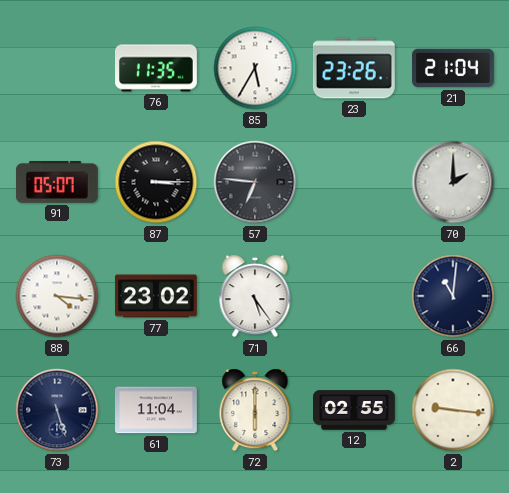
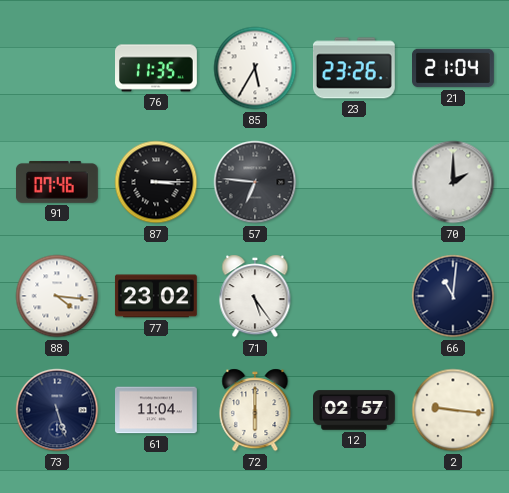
91: 05:07 -> 07:46
12: 02:55 -> 02:57
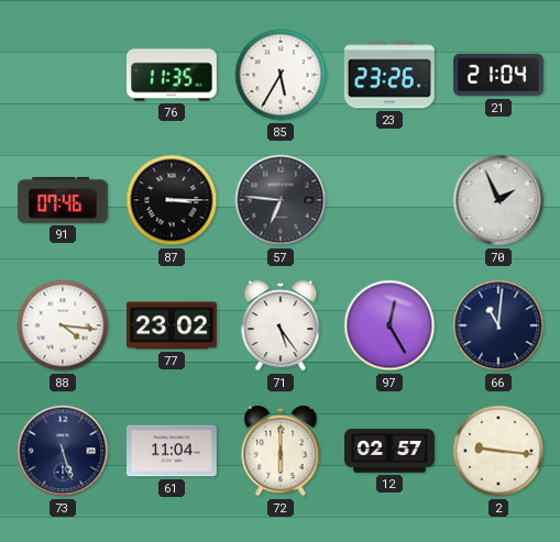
70: 2:00 -> 1:56
97: none -> 12:25
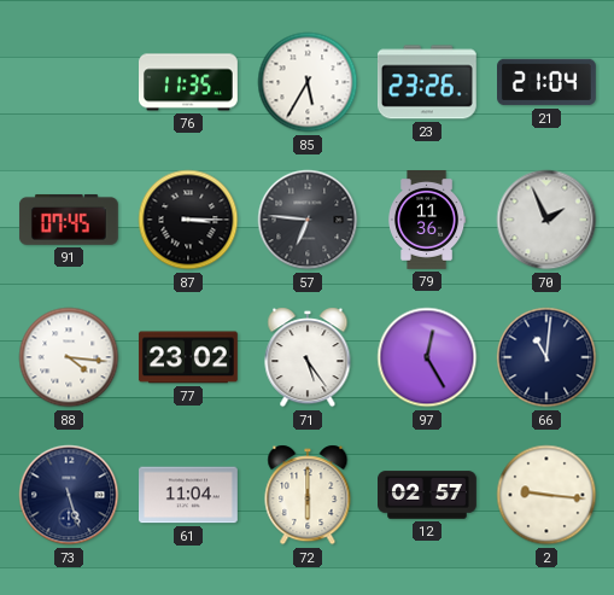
91: 07:46 -> 07:45
79: none -> 11:36
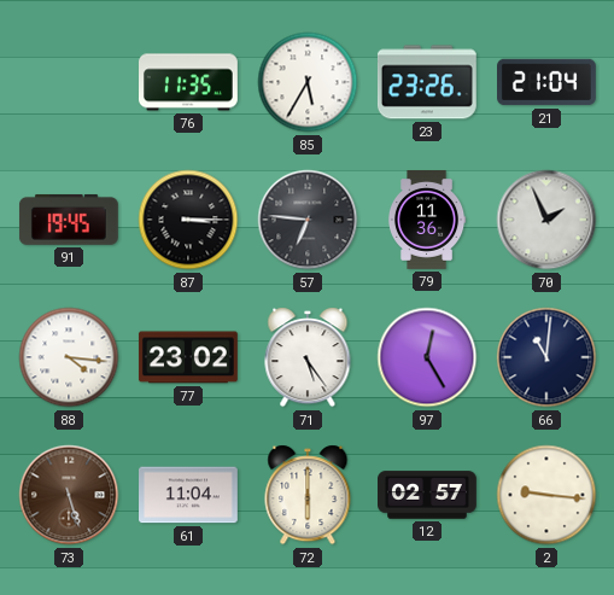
91: 07:45 -> 19:45
73 dial: navy -> brown
